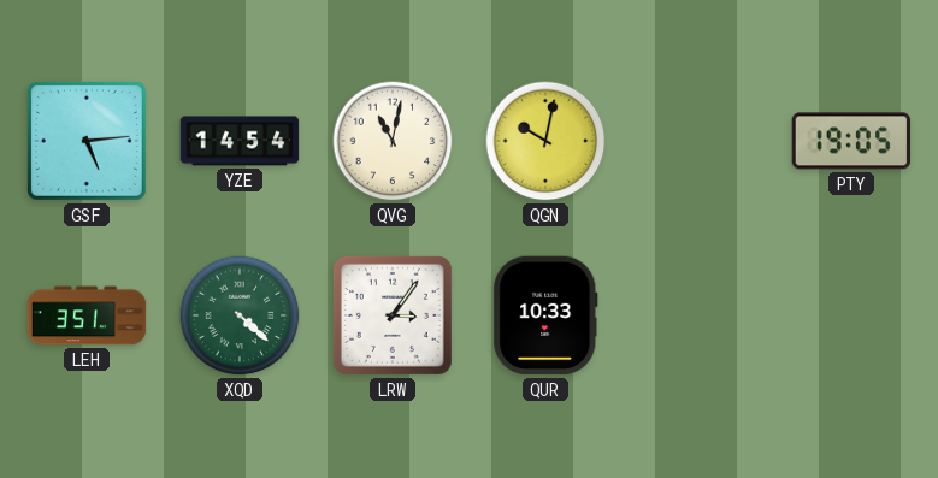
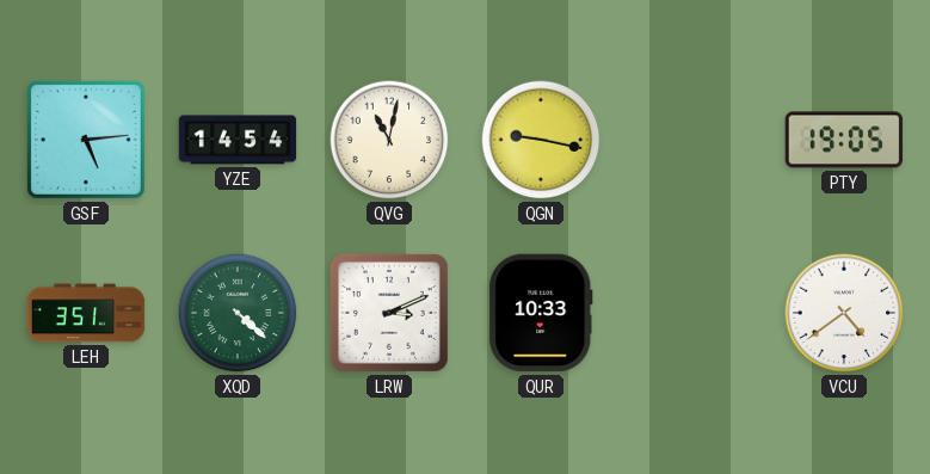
QGN: 10:02 -> 9:17
LRW: 3:06 -> 3:11
VCU: none -> 4:39
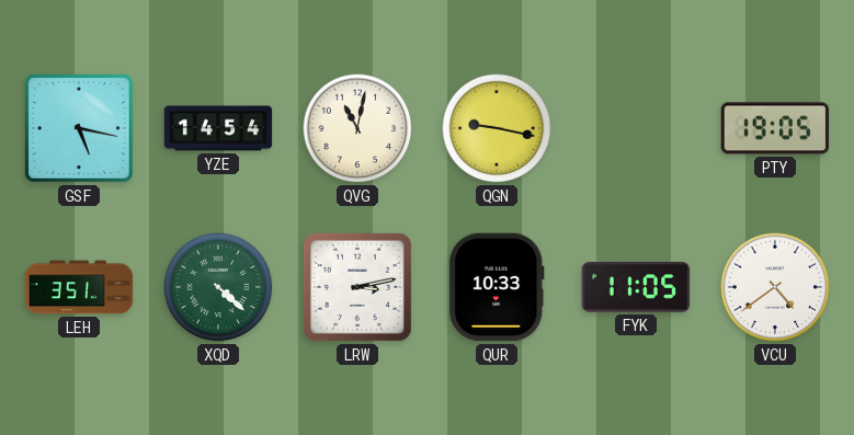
GSF: 5:14 -> 5:17
LRW: 3:11 -> 3:13
FYK: none -> 11:05
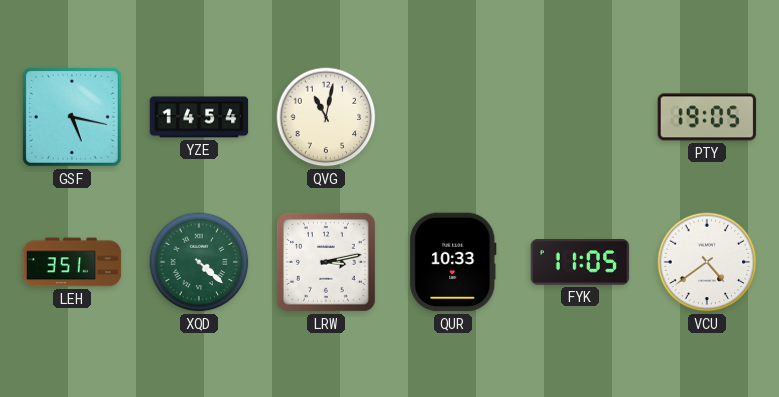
QGN: 9:17 -> none
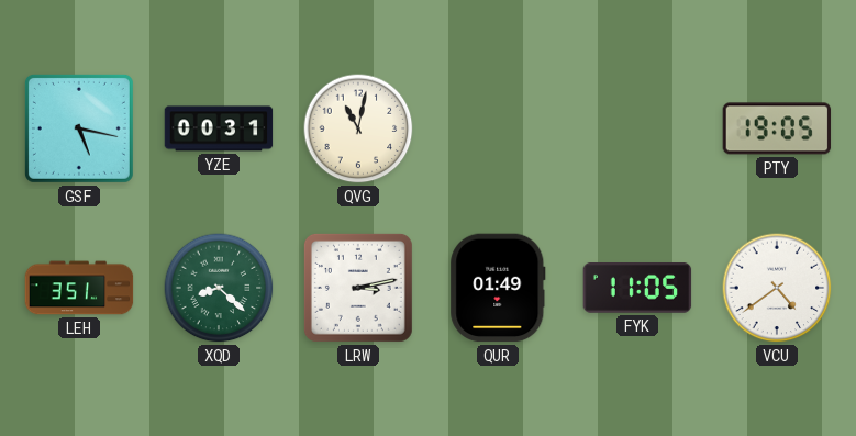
YZE: 14:54 -> 00:31
XQD: 4:22 -> 8:22
QUR: 10:33 -> 01:49
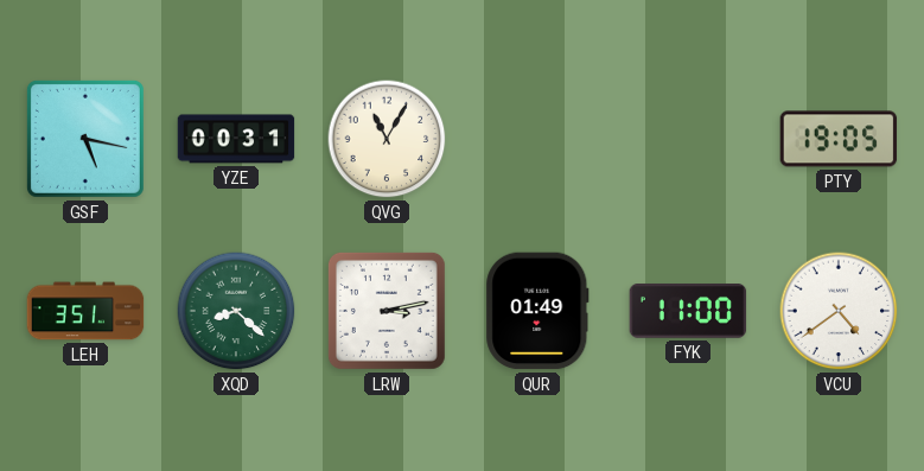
QVG: 11:02 -> 11:05
FYK: 11:05 -> 11:00
